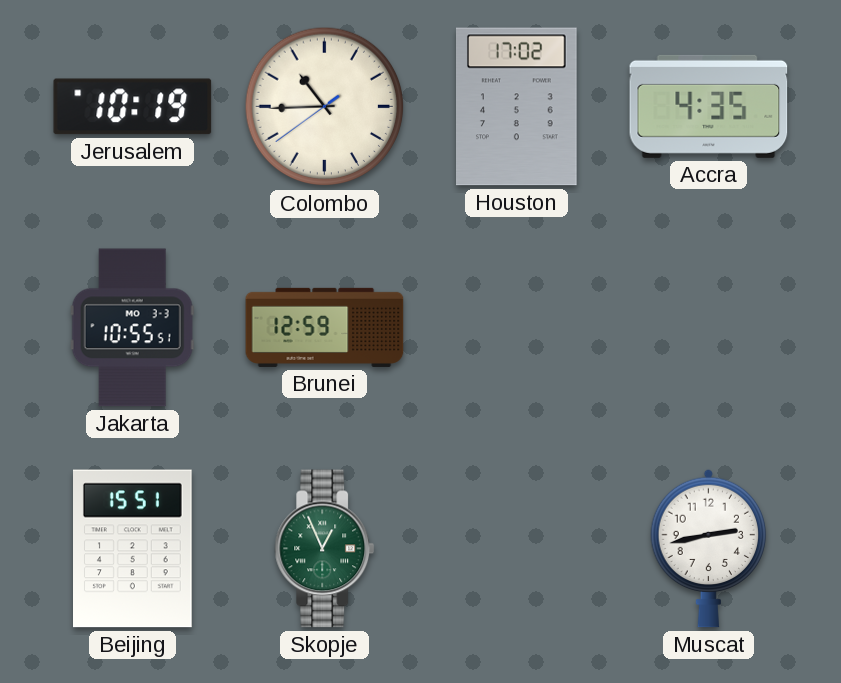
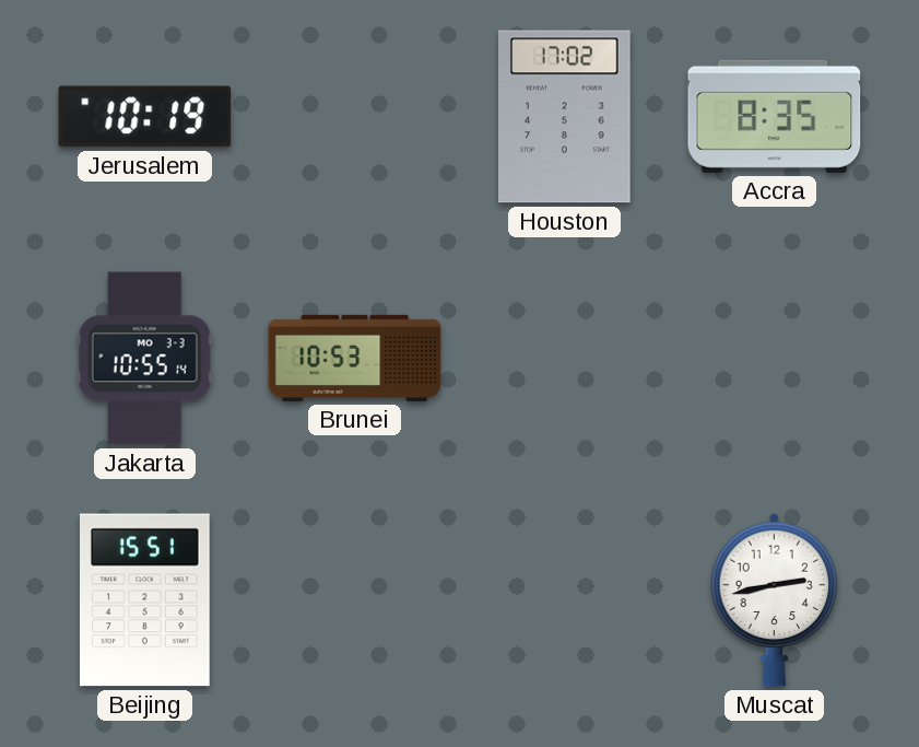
Colombo: 10:44 -> none
Accra: 4:35 -> 8:35
Jakarta: 10:55:51 -> 10:55:14
Brunei: 12:59 -> 10:53
Skopje: 12:56 -> none
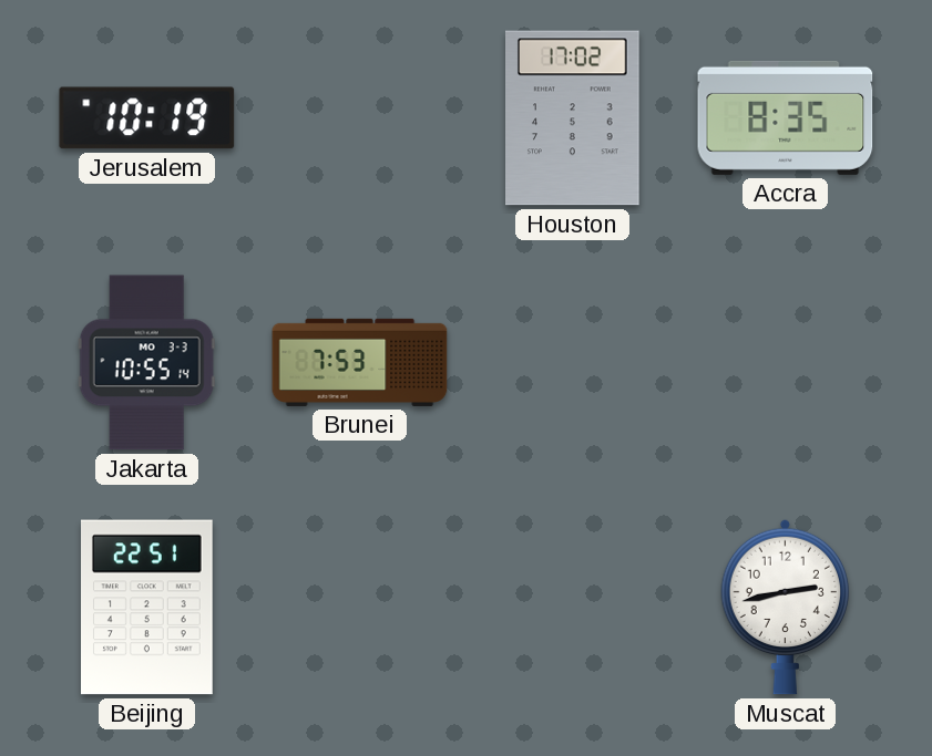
Brunei: 10:53 -> 7:53
Beijing: 15:51 -> 22:51
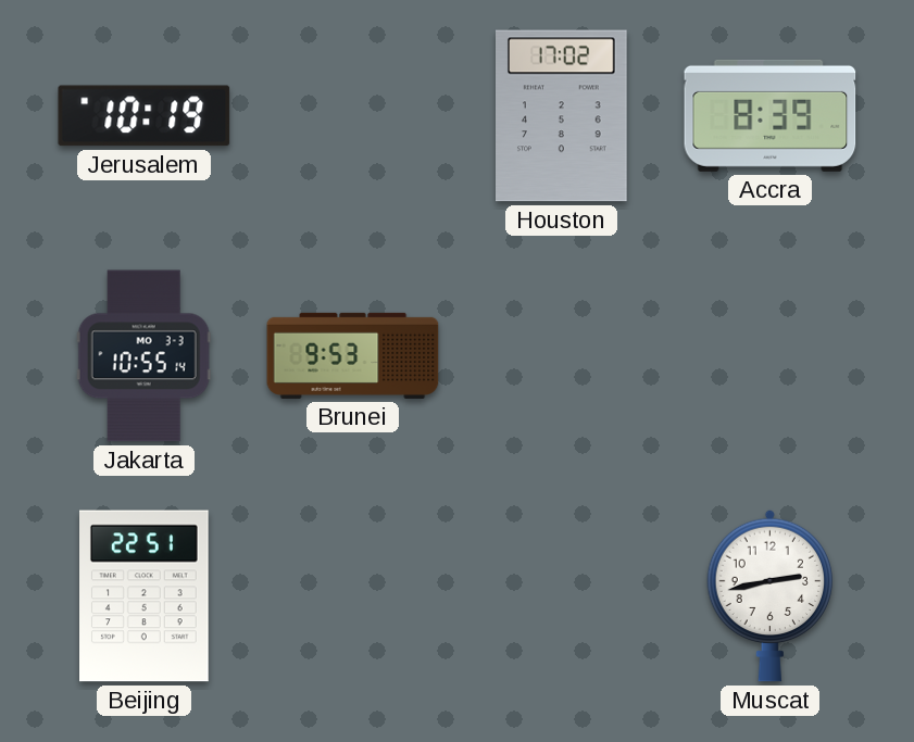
Accra: 8:35 -> 8:39
Brunei: 7:53 -> 9:53
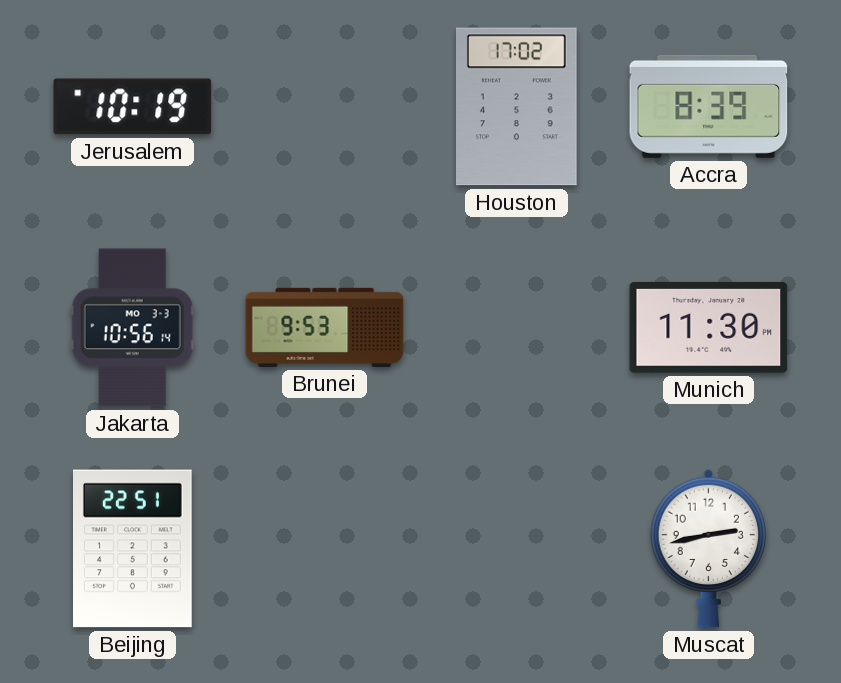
Jakarta: 10:55 -> 10:56
Munich: none -> 11:30
